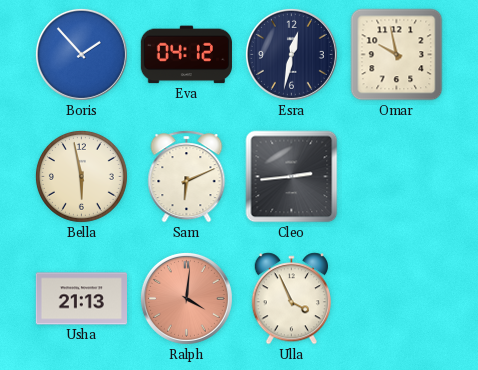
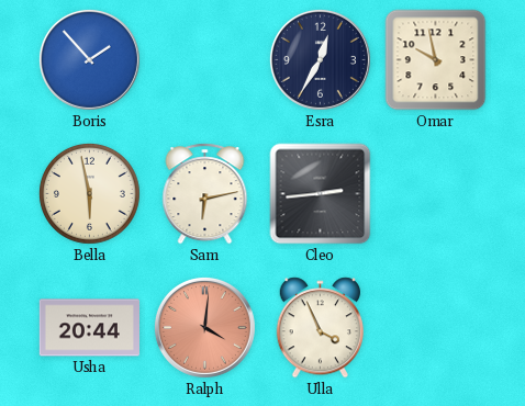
Eva: 04:12 -> none
Esra: 12:32 -> 12:35
Sam: 6:11 -> 6:13
Usha: 21:13 -> 20:44
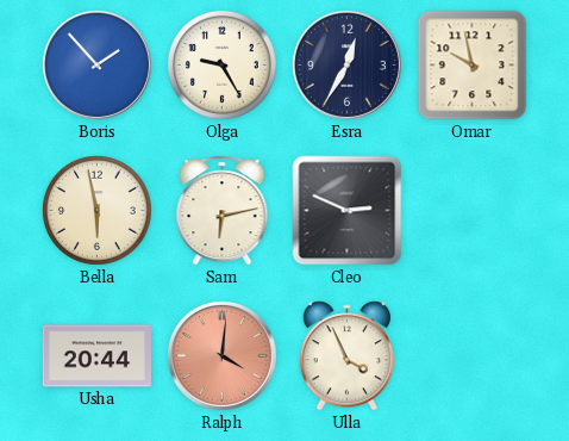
Olga: none -> 9:25
Cleo: 2:44 -> 2:49
